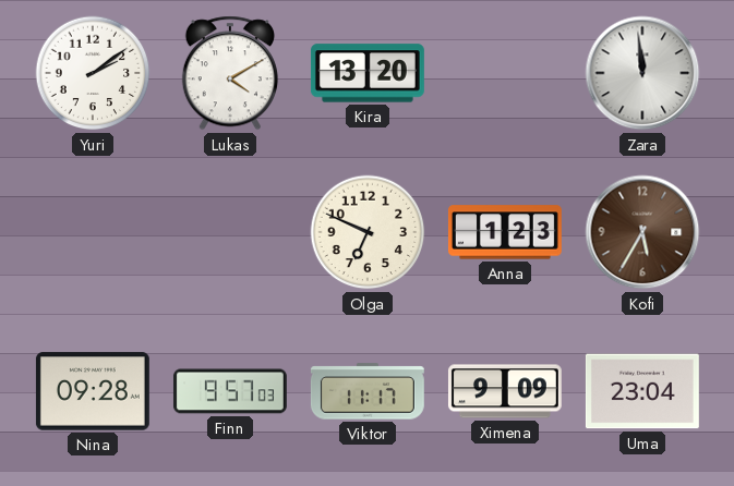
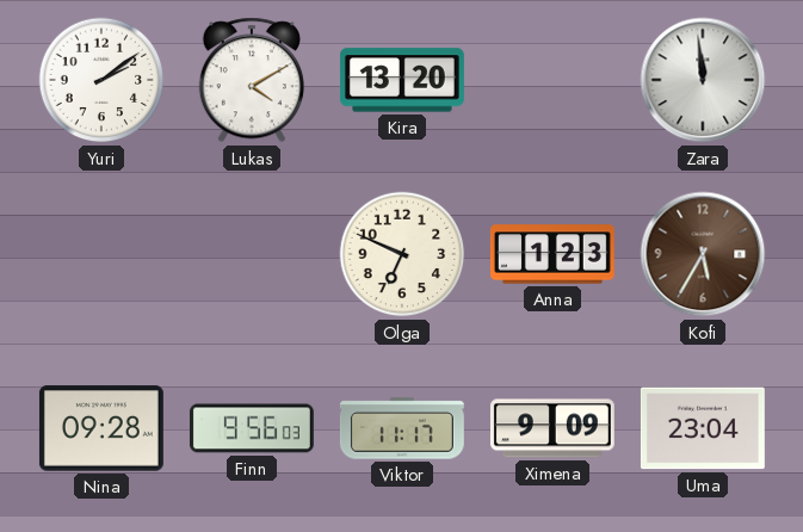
Finn: 9:57 -> 9:56
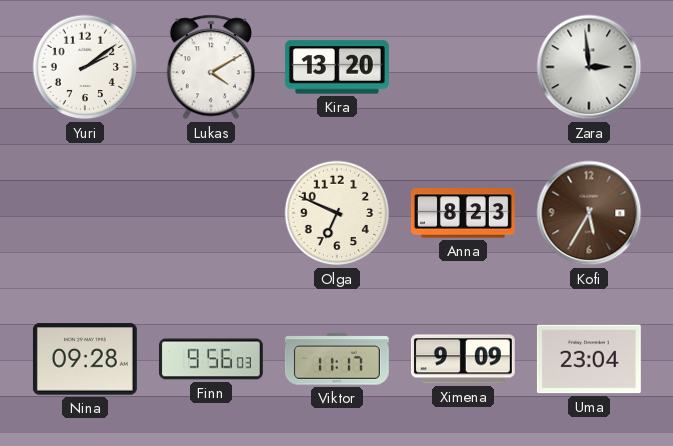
Zara: 11:59 -> 2:59
Anna: 1:23 -> 8:23
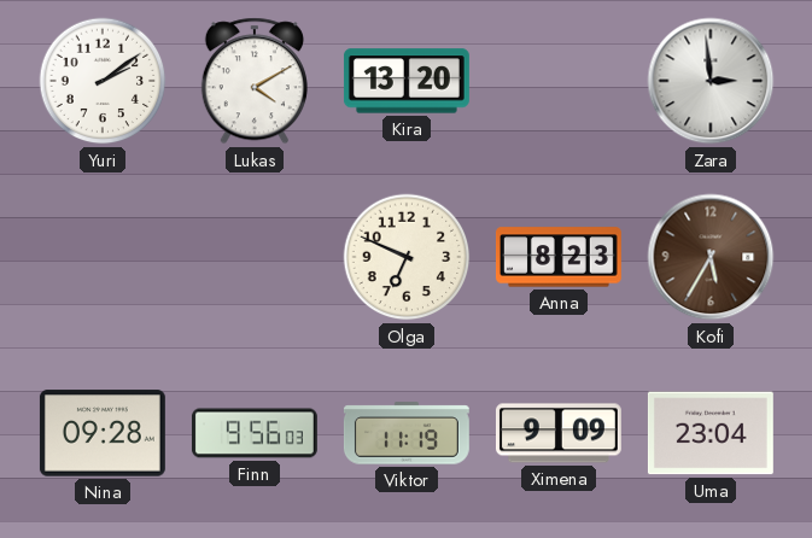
Viktor: 11:17 -> 11:19
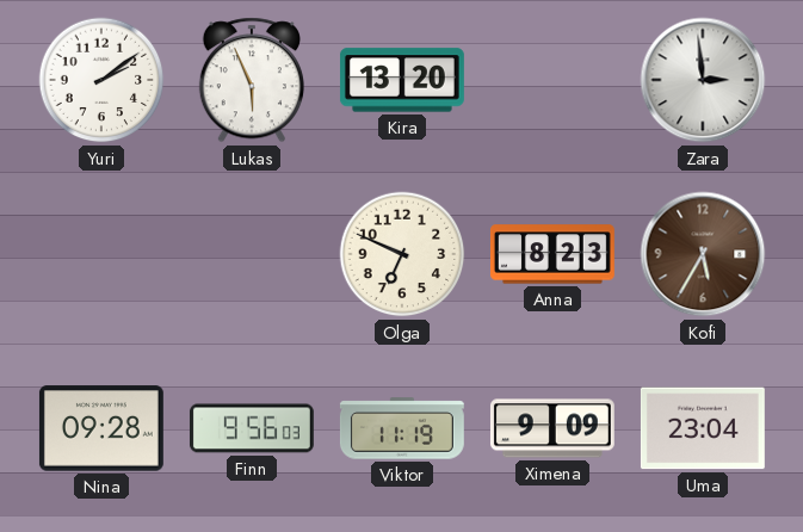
Lukas: 4:10 -> 5:56
